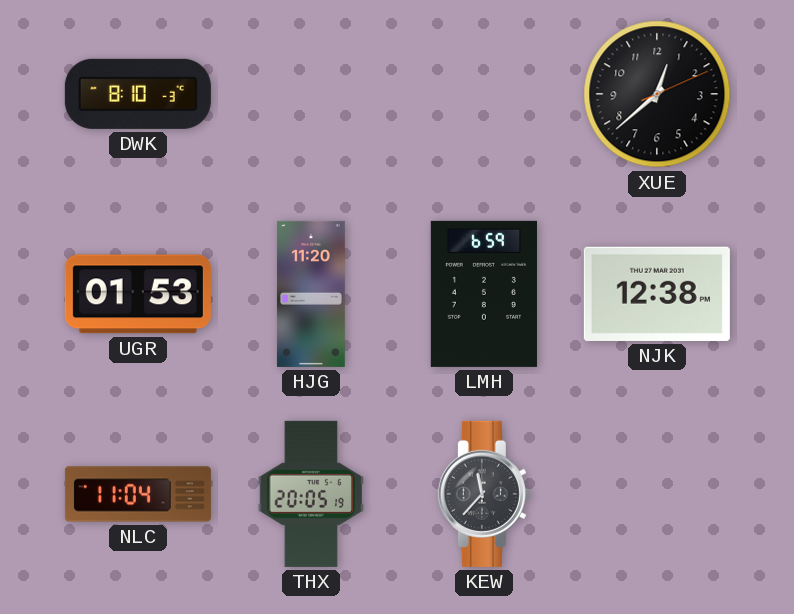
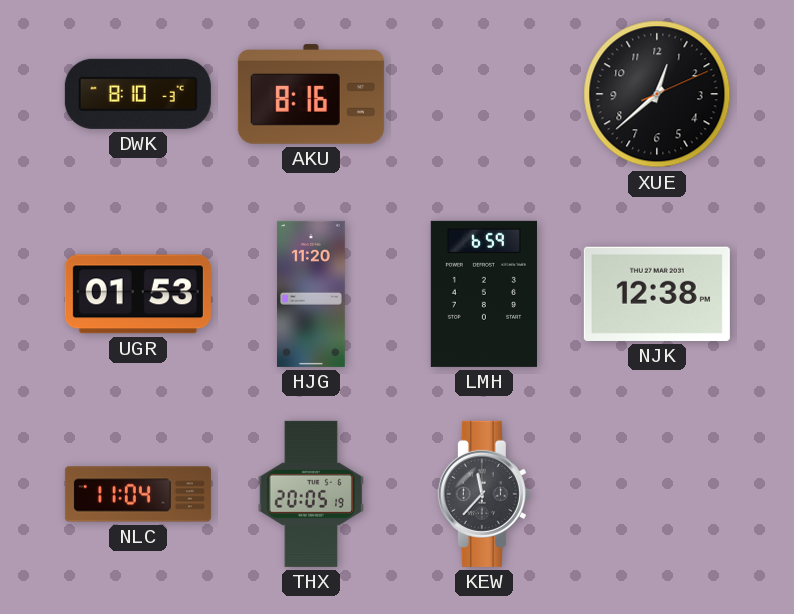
AKU: none -> 8:16
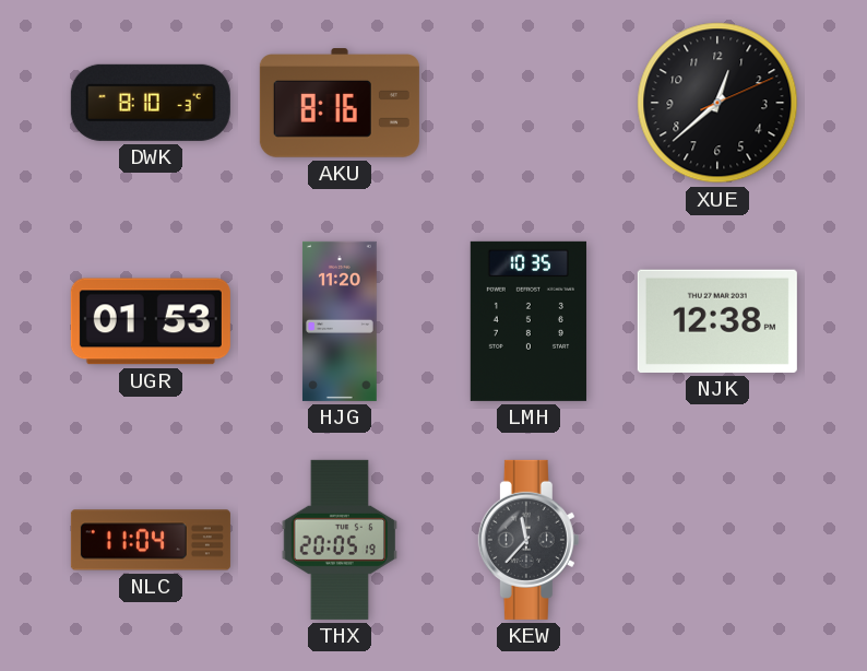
LMH: 6:59 -> 10:35
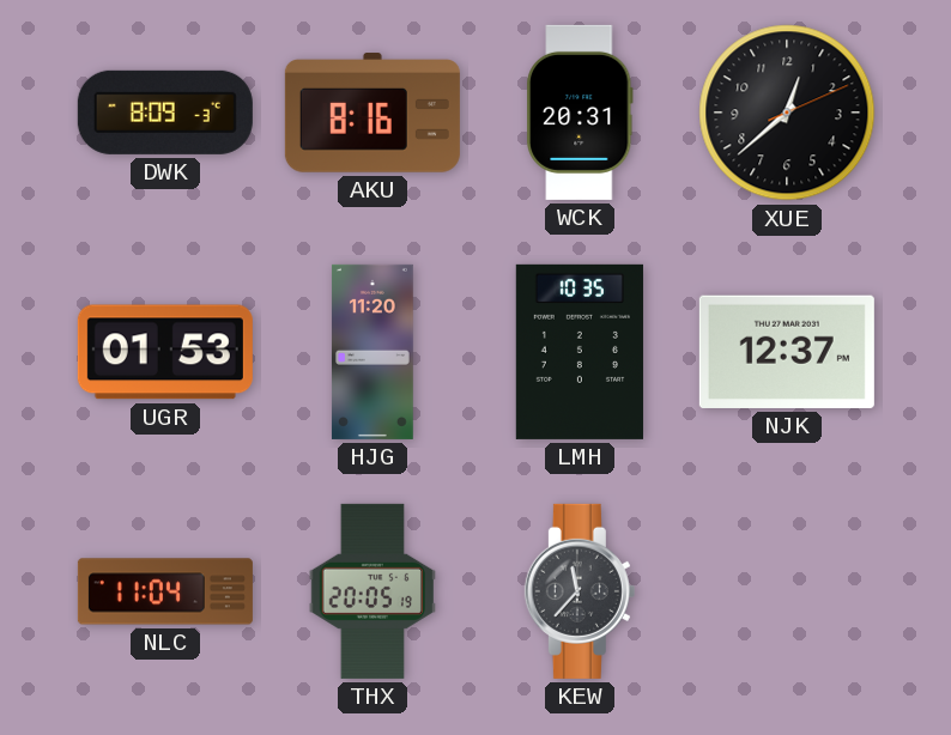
DWK: 8:10 -> 8:09
WCK: none -> 20:31
NJK: 12:38 -> 12:37
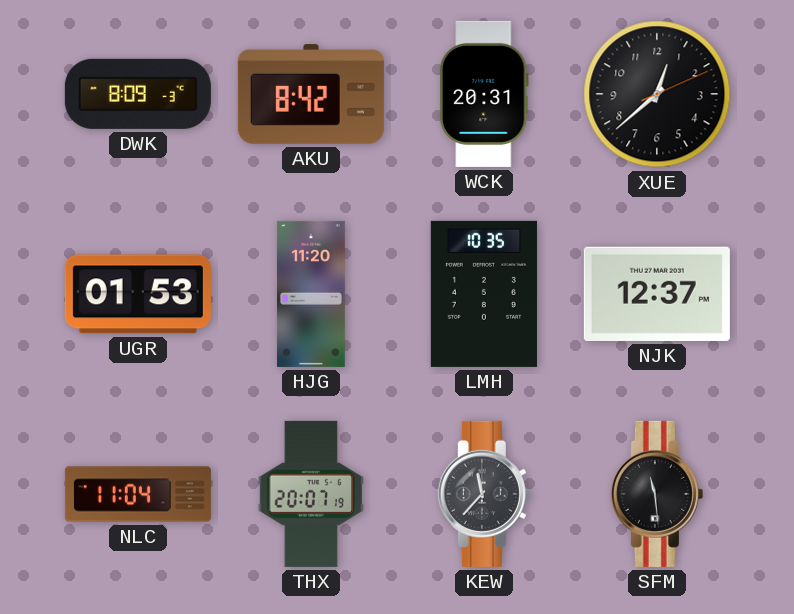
AKU: 8:16 -> 8:42
THX: 20:05 -> 20:07
SFM: none -> 11:29
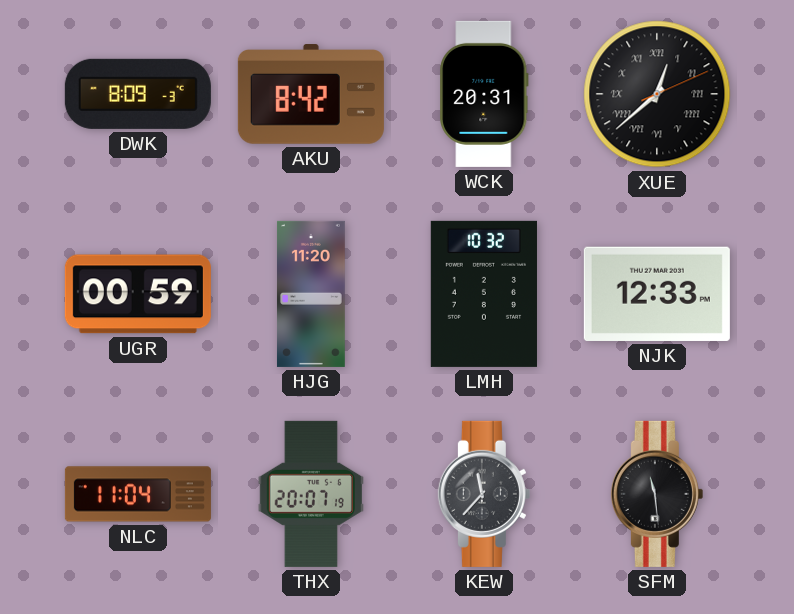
XUE numerals: Arabic -> Roman
UGR: 01:53 -> 00:59
LMH: 10:35 -> 10:32
NJK: 12:37 -> 12:33
